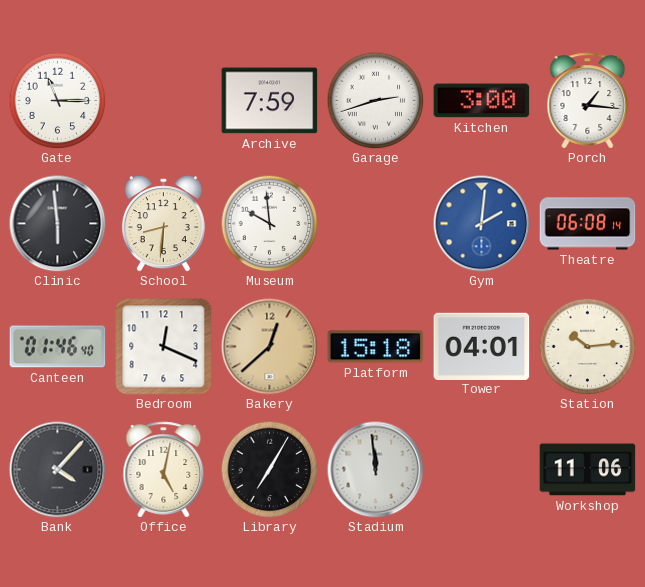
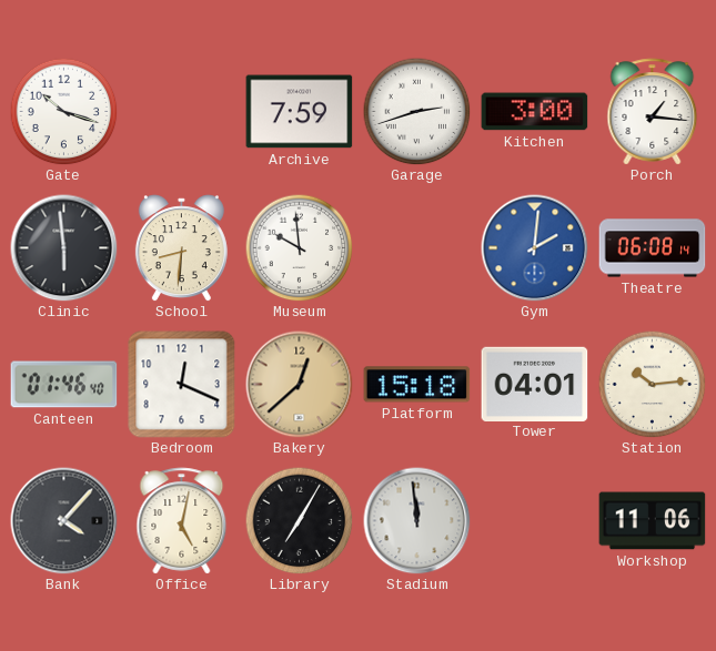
Gate: 11:15 -> 10:18
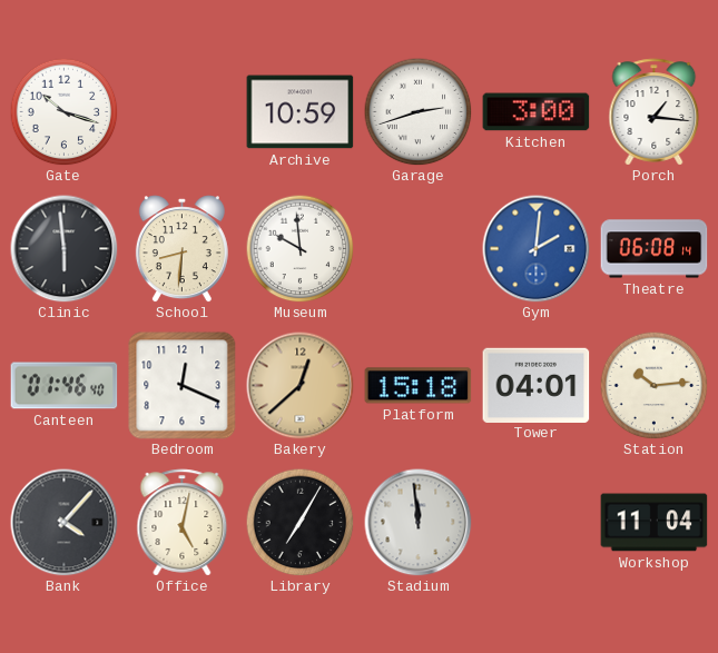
Archive: 7:59 -> 10:59
Workshop: 11:06 -> 11:04
